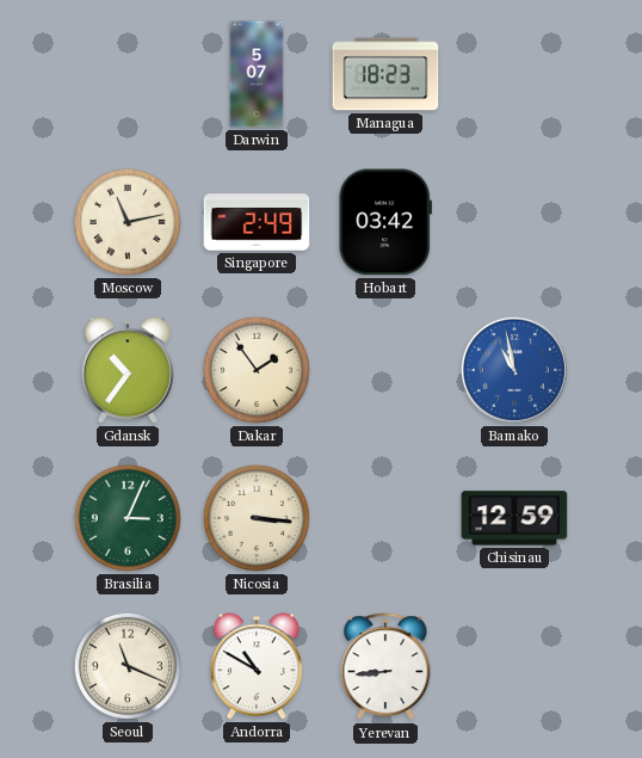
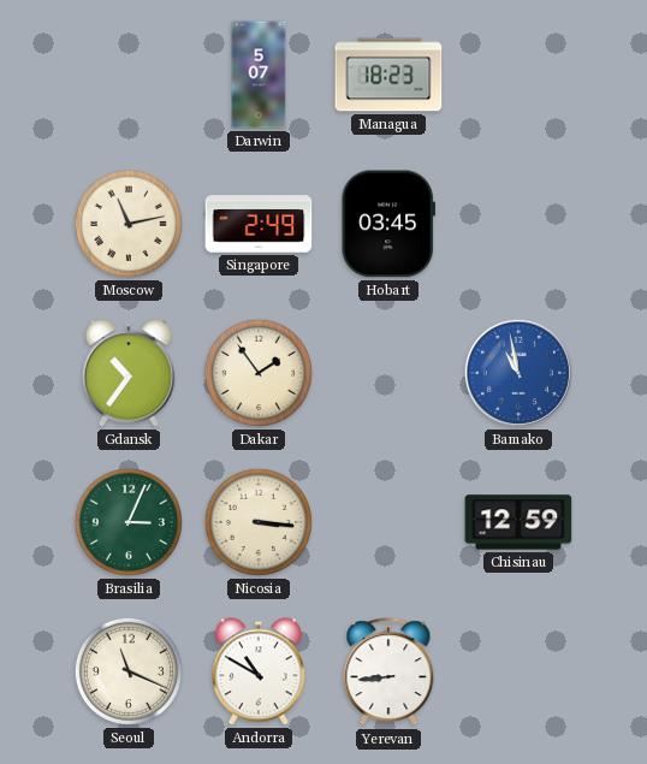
Hobart: 03:42 -> 03:45
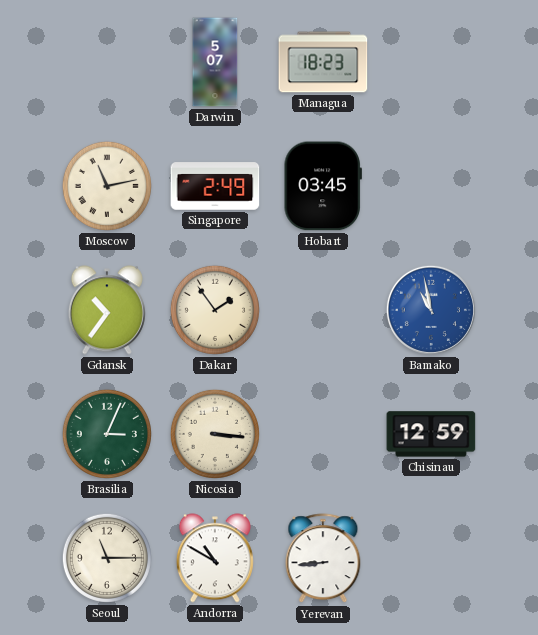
Seoul: 11:19 -> 11:15
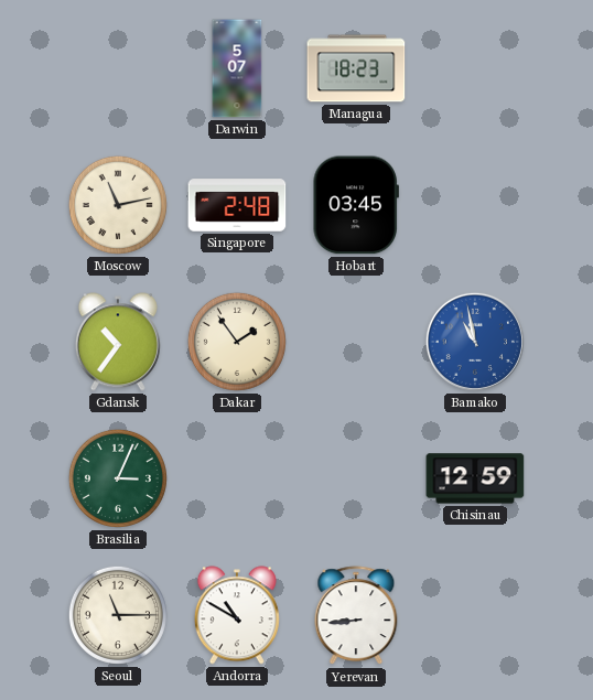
Singapore: 2:49 -> 2:48
Nicosia: 3:16 -> none
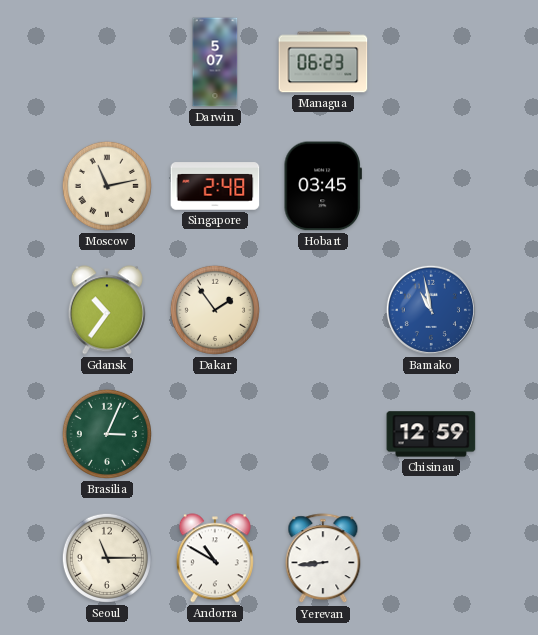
Managua: 18:23 -> 06:23
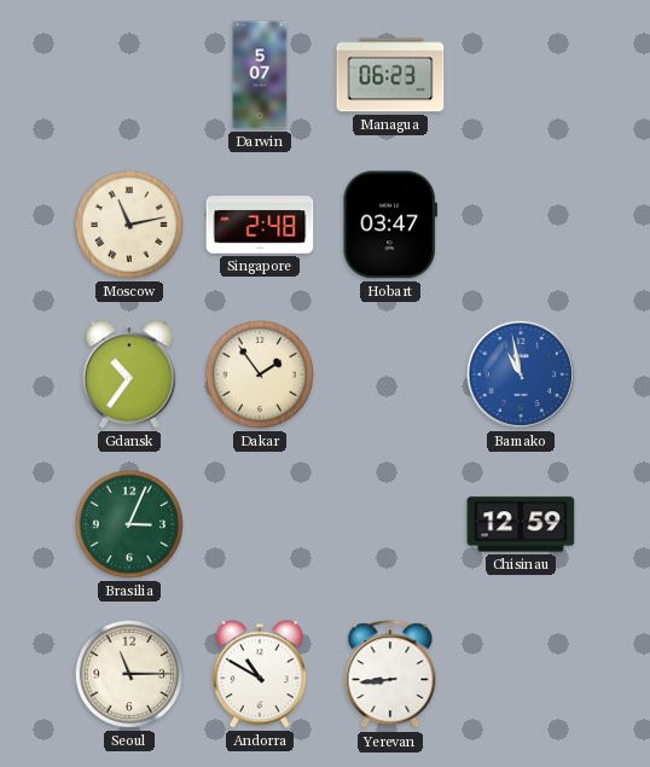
Hobart: 03:45 -> 03:47
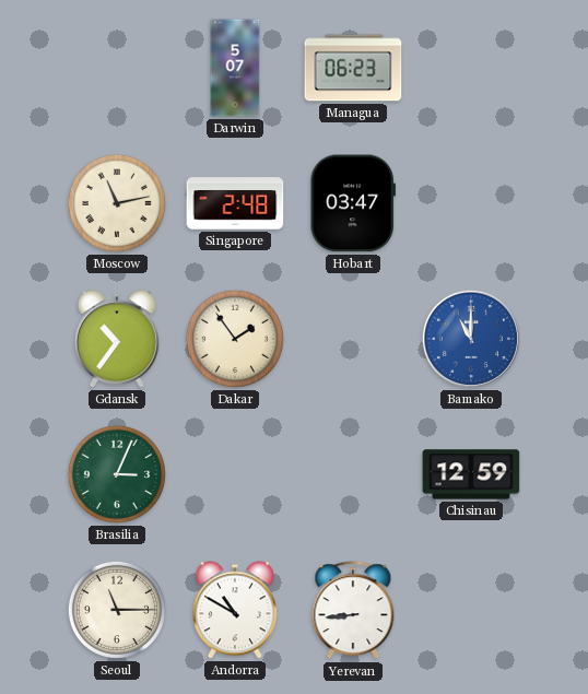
Bamako: 10:58 -> 11:00
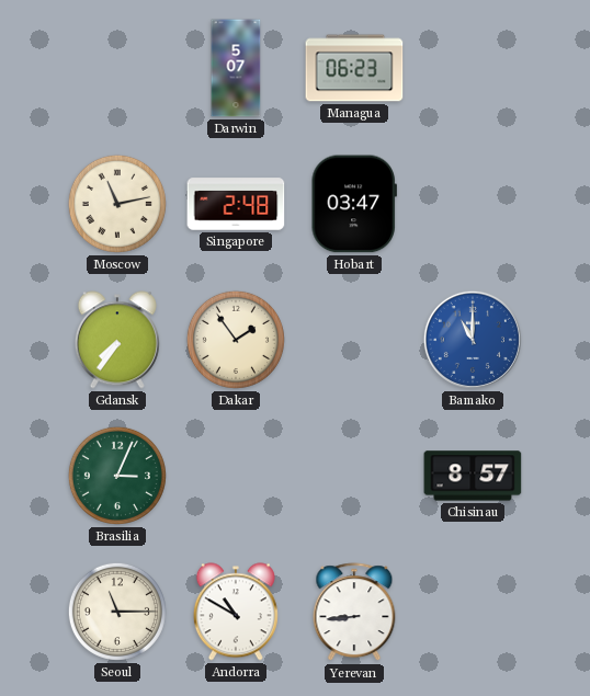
Gdansk: 10:36 -> 7:36
Chisinau: 12:59 -> 8:57
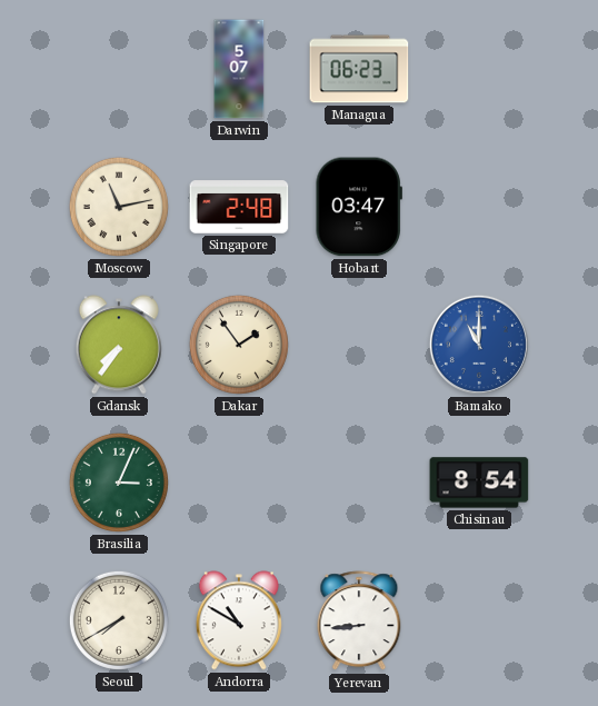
Chisinau: 8:57 -> 8:54
Seoul: 11:15 -> 7:40
